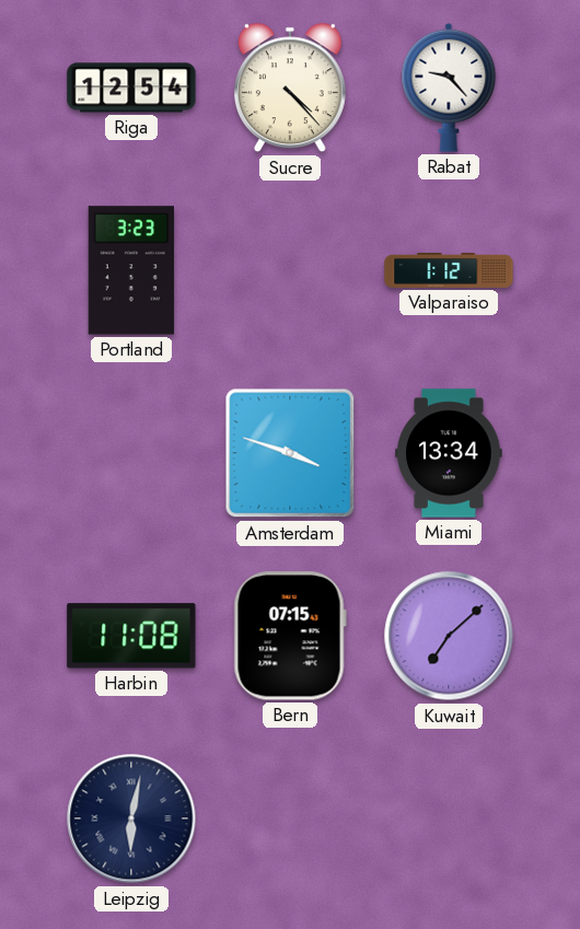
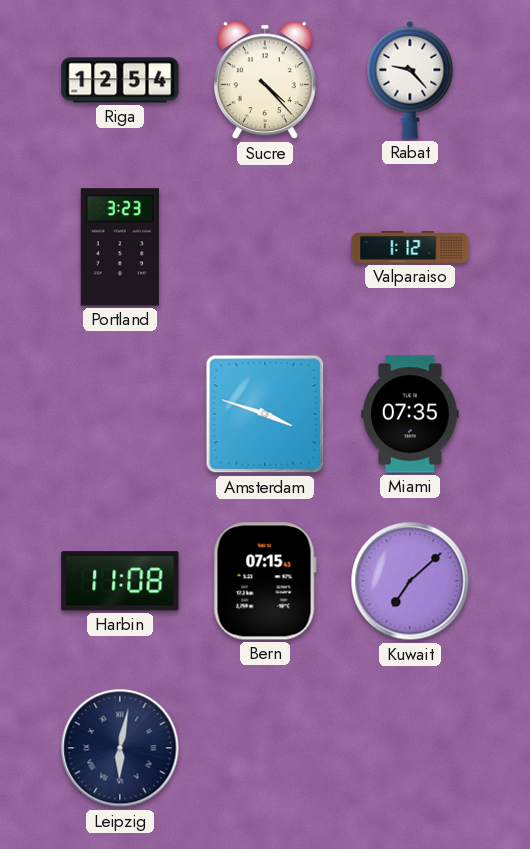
Miami: 13:34 -> 07:35
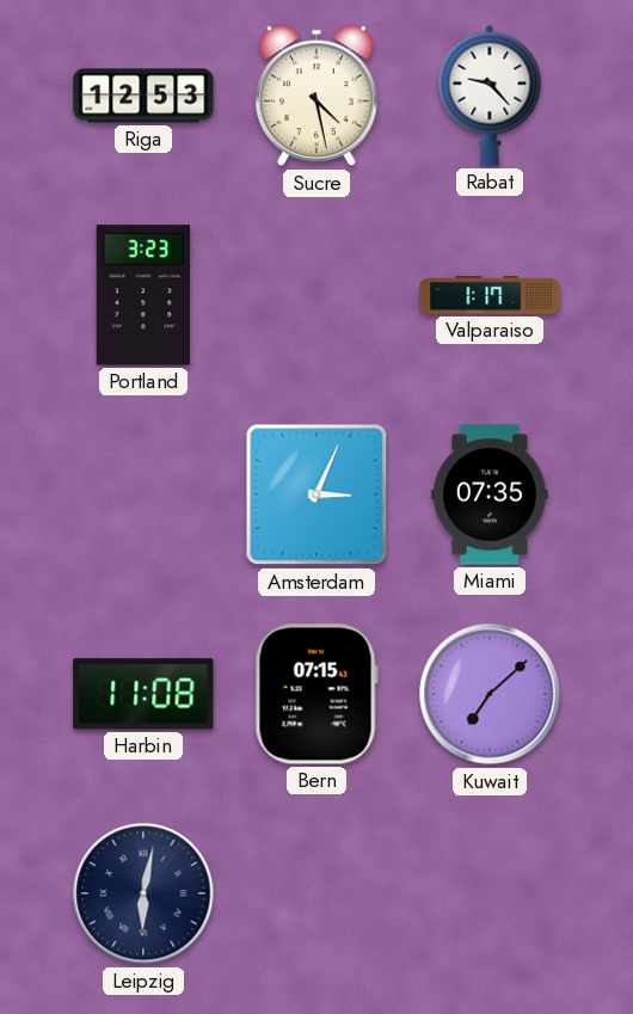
Riga: 12:54 -> 12:53
Sucre: 4:23 -> 4:28
Valparaiso: 1:12 -> 1:17
Amsterdam: 3:48 -> 3:04
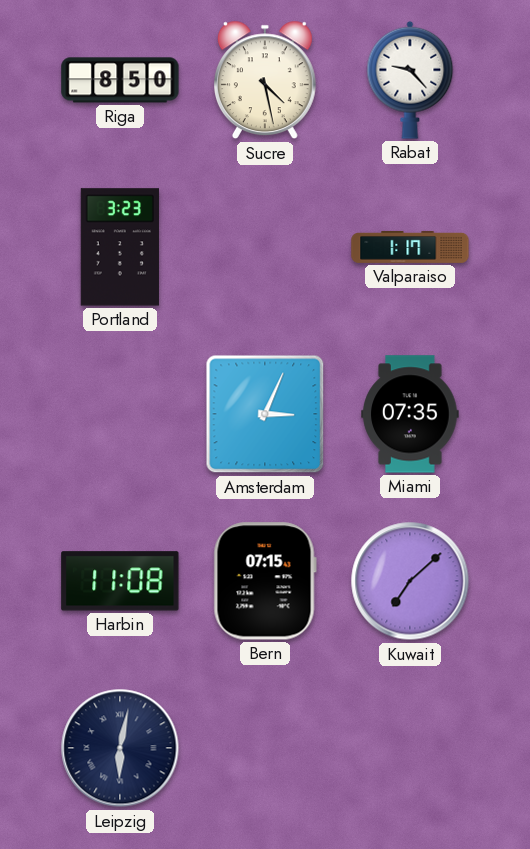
Riga: 12:53 -> 8:50
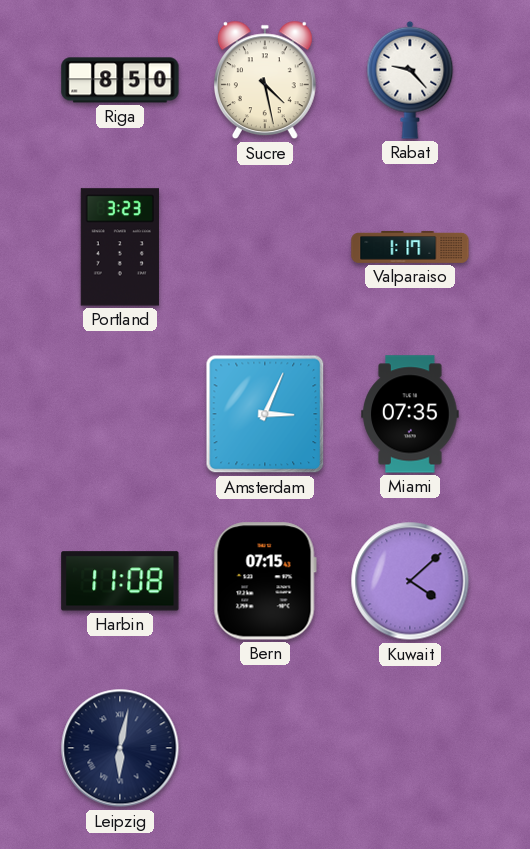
Kuwait: 7:08 -> 4:08
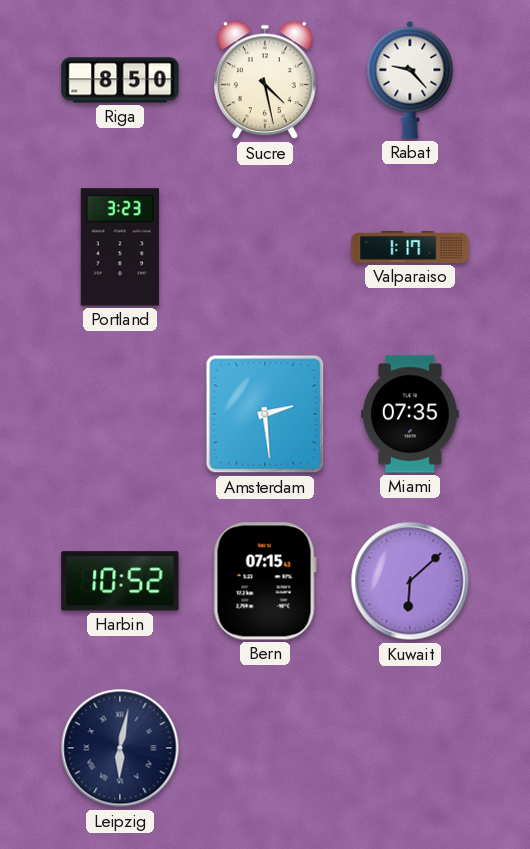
Amsterdam: 3:04 -> 2:29
Harbin: 11:08 -> 10:52
Kuwait: 4:08 -> 6:08
